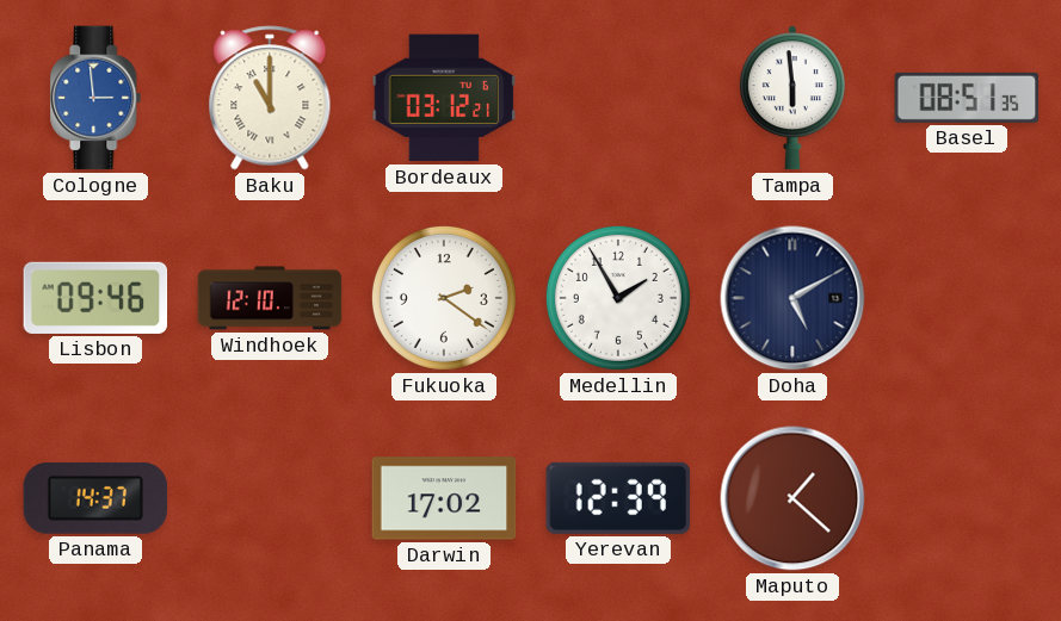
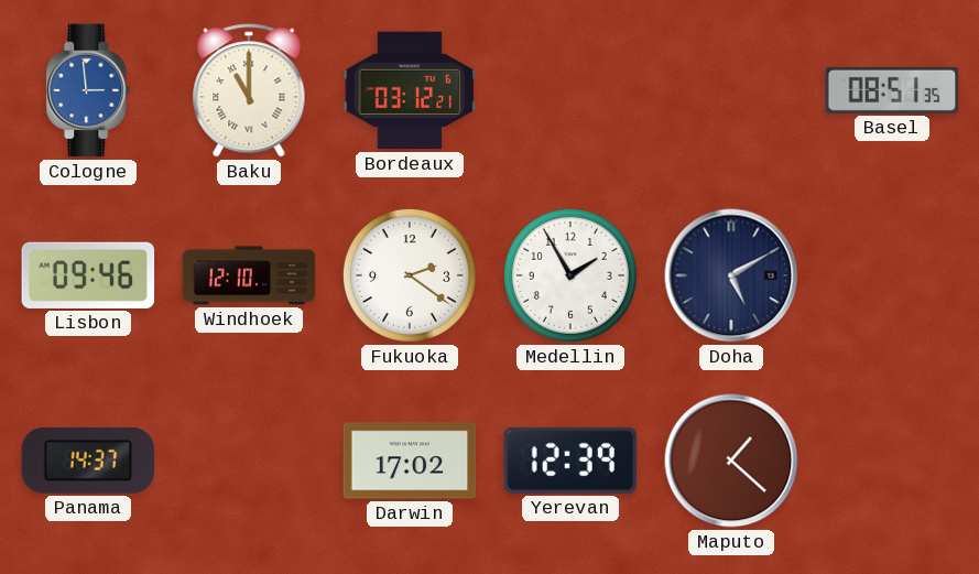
Tampa: 5:59 -> none
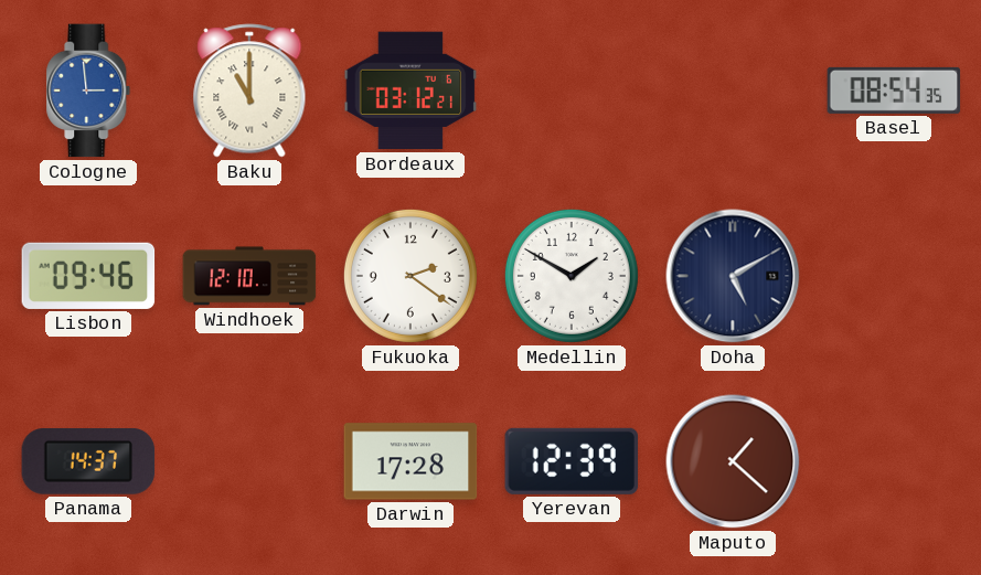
Basel: 08:51 -> 08:54
Medellin: 1:55 -> 1:50
Darwin: 17:02 -> 17:28
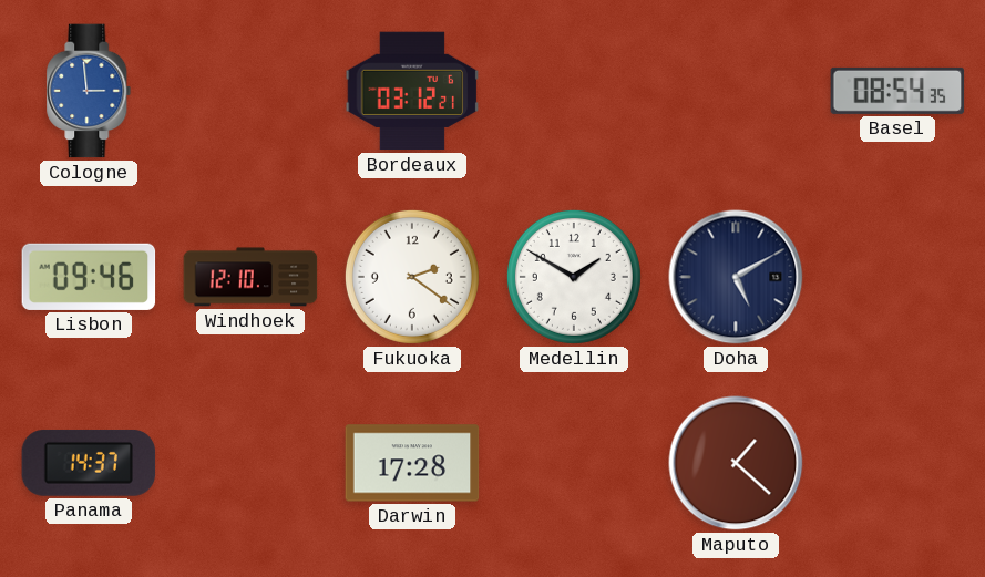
Baku: 11:00 -> none
Yerevan: 12:39 -> none
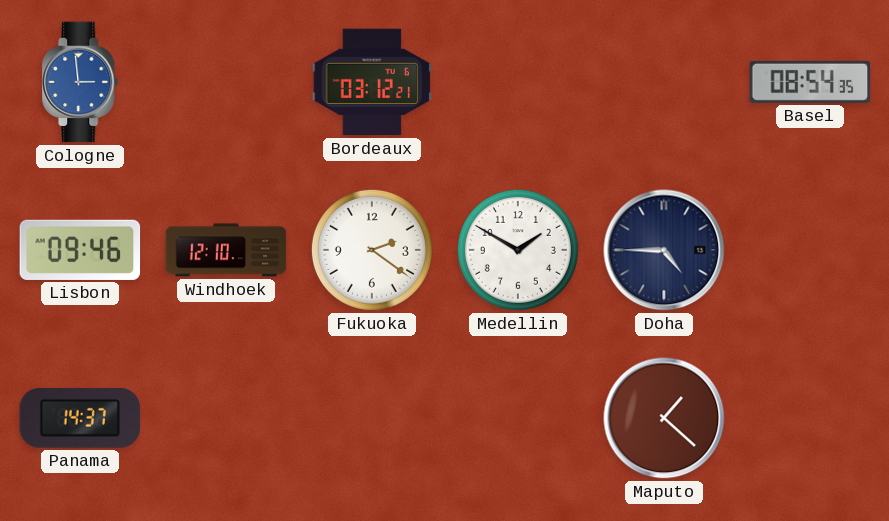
Doha: 5:10 -> 4:45
Darwin: 17:28 -> none
